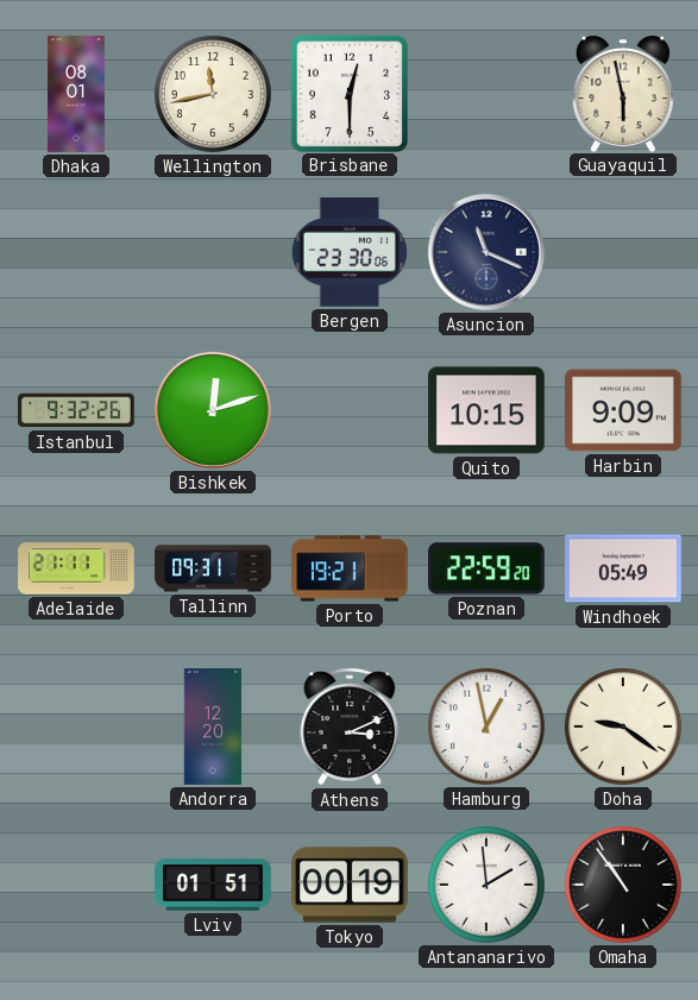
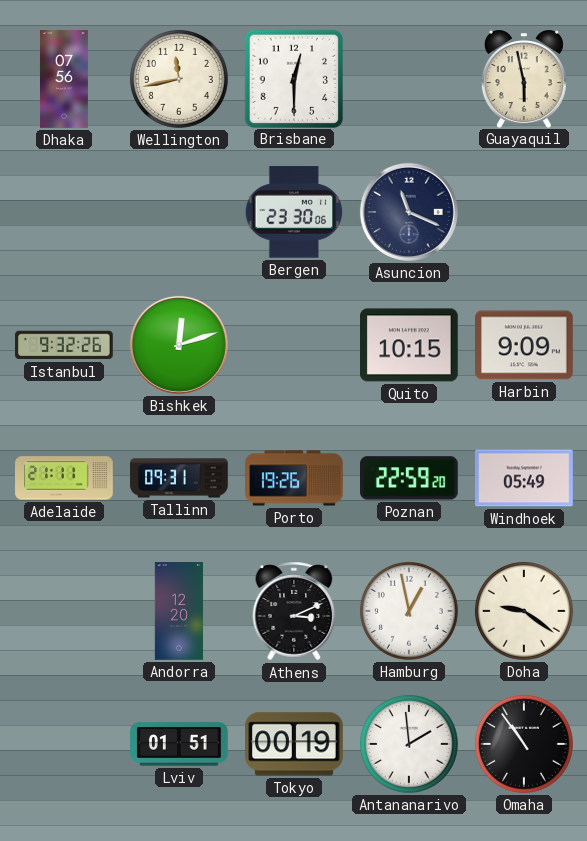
Dhaka: 08:01 -> 07:56
Porto: 19:21 -> 19:26
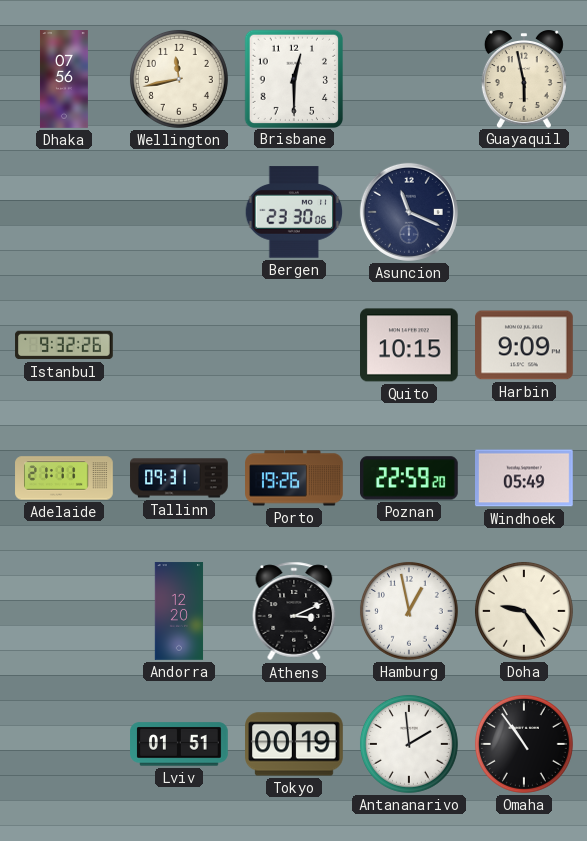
Bishkek: 12:12 -> none
Doha: 9:21 -> 9:24
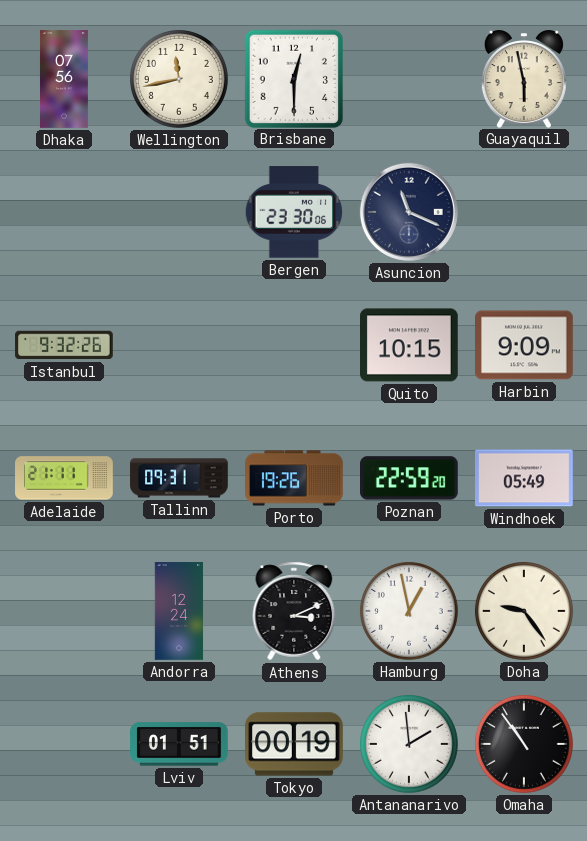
Andorra: 12:20 -> 12:24
